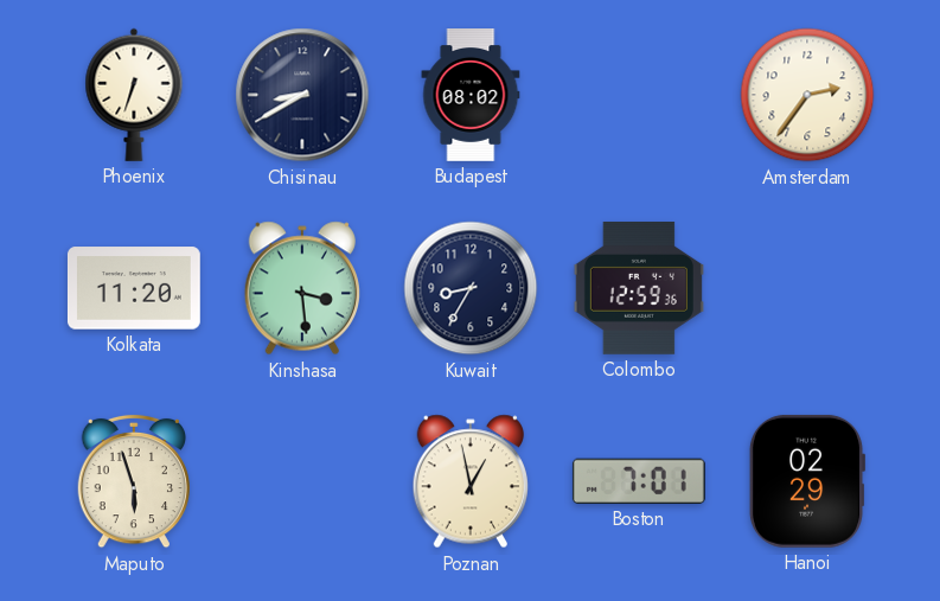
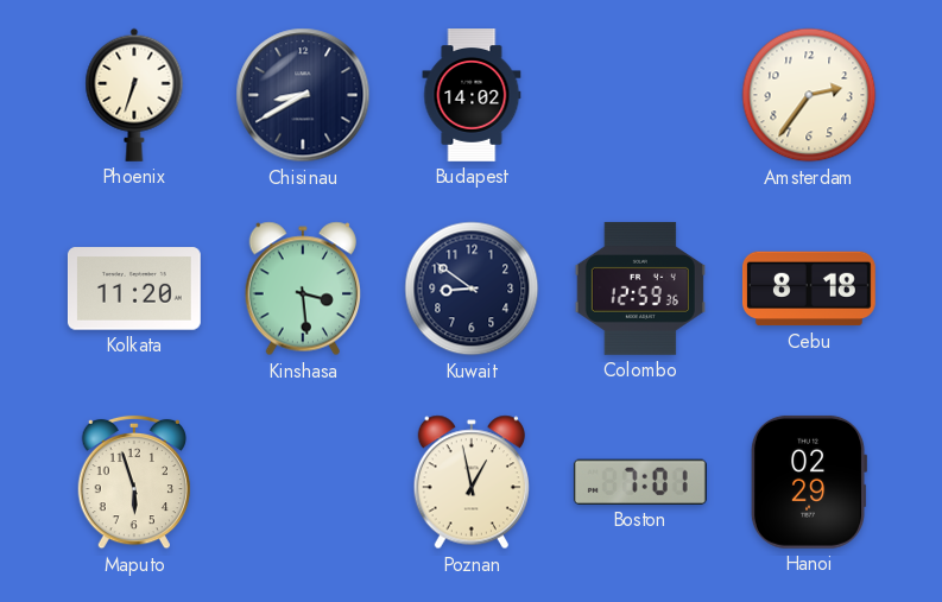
Budapest: 08:02 -> 14:02
Kuwait: 8:35 -> 8:51
Cebu: none -> 8:18
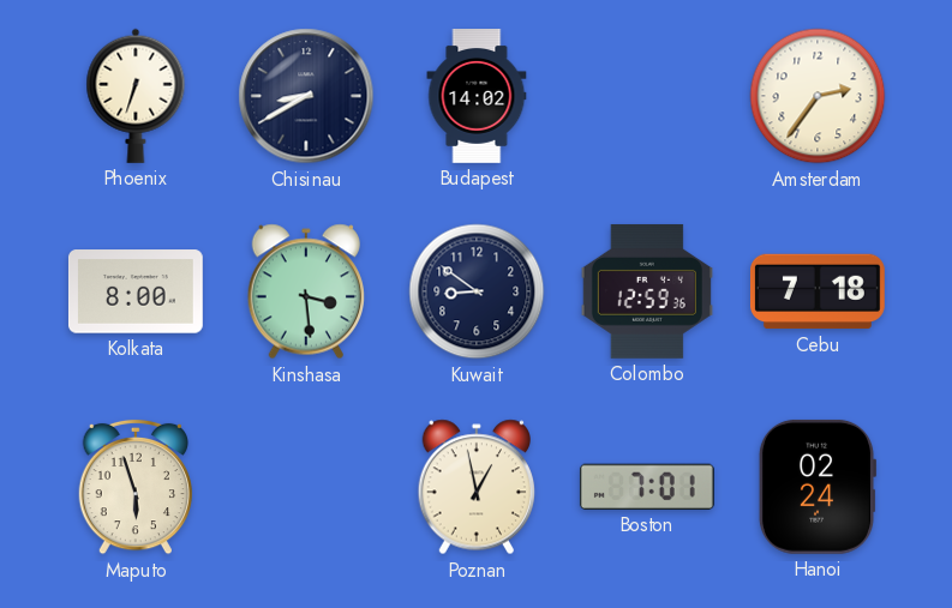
Kolkata: 11:20 -> 8:00
Cebu: 8:18 -> 7:18
Hanoi: 02:29 -> 02:24
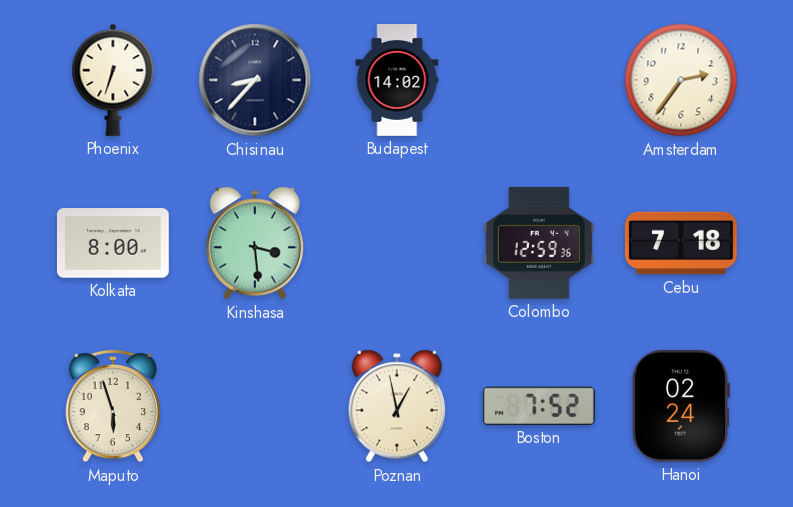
Chisinau: 8:40 -> 8:37
Kuwait: 8:51 -> none
Boston: 7:01 -> 7:52
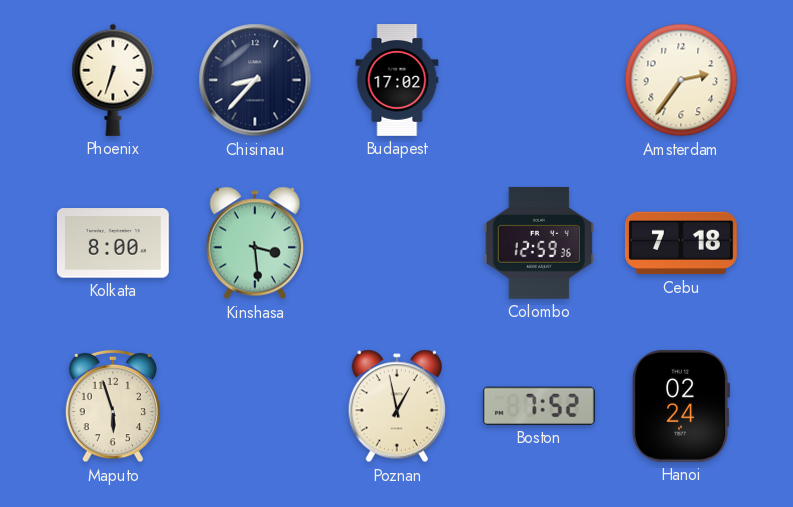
Budapest: 14:02 -> 17:02
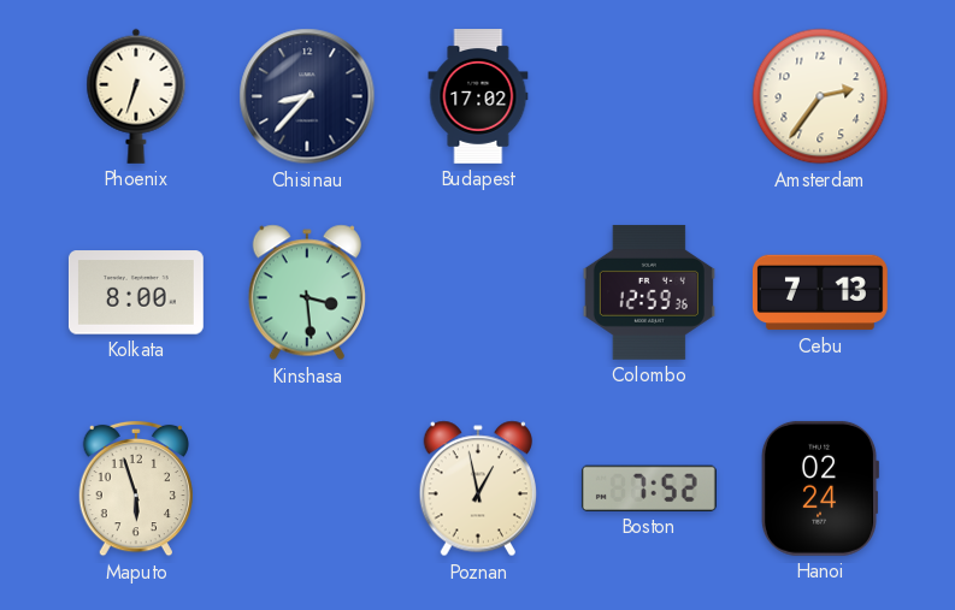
Cebu: 7:18 -> 7:13
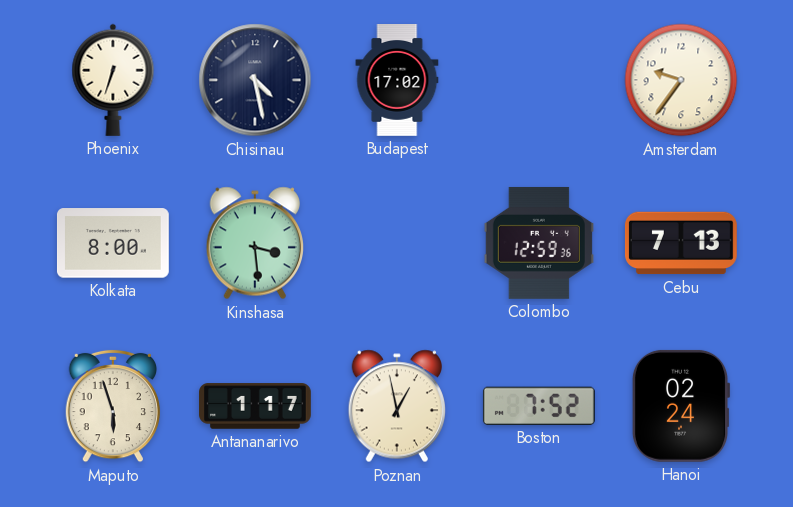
Chisinau: 8:37 -> 4:28
Amsterdam: 2:36 -> 9:36
Antananarivo: none -> 1:17
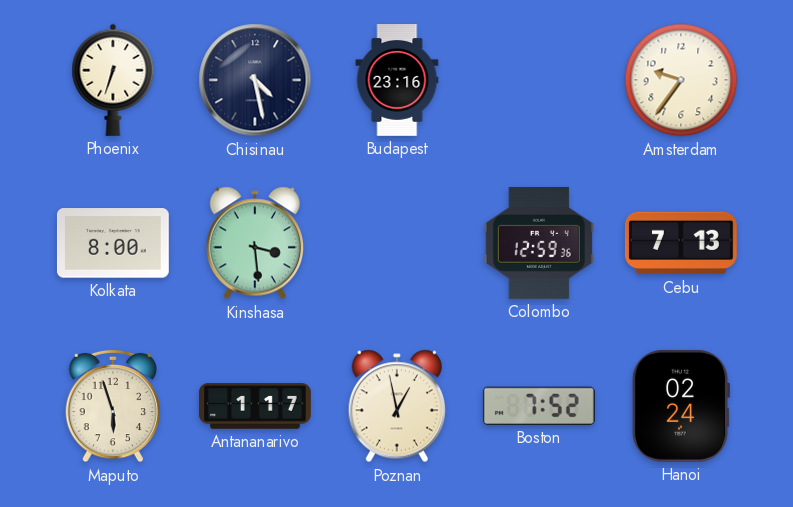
Budapest: 17:02 -> 23:16
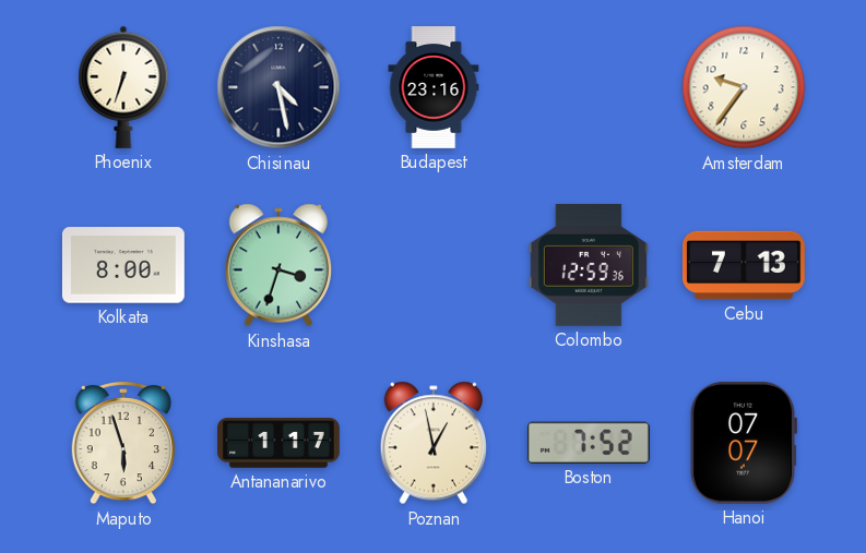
Kinshasa: 3:29 -> 3:33
Hanoi: 02:24 -> 07:07
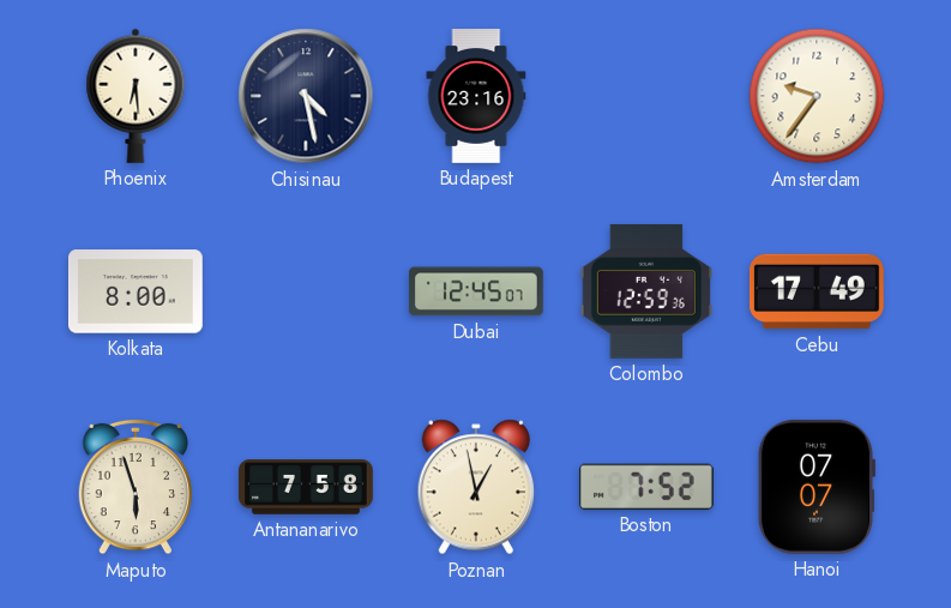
Phoenix: 6:33 -> 6:29
Kinshasa: 3:33 -> none
Dubai: none -> 12:45
Cebu: 7:13 -> 17:49
Antananarivo: 1:17 -> 7:58
